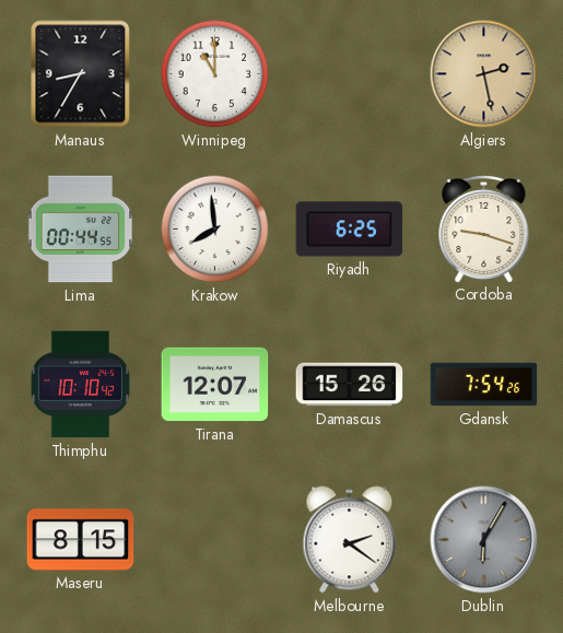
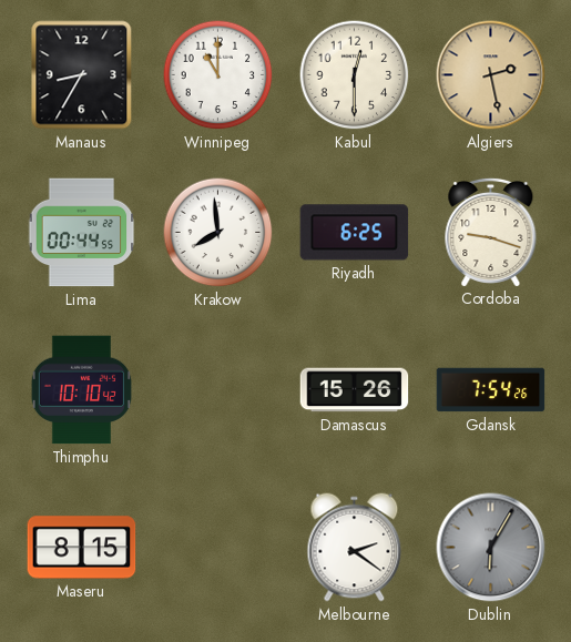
Kabul: none -> 12:30
Tirana: 12:07 -> none
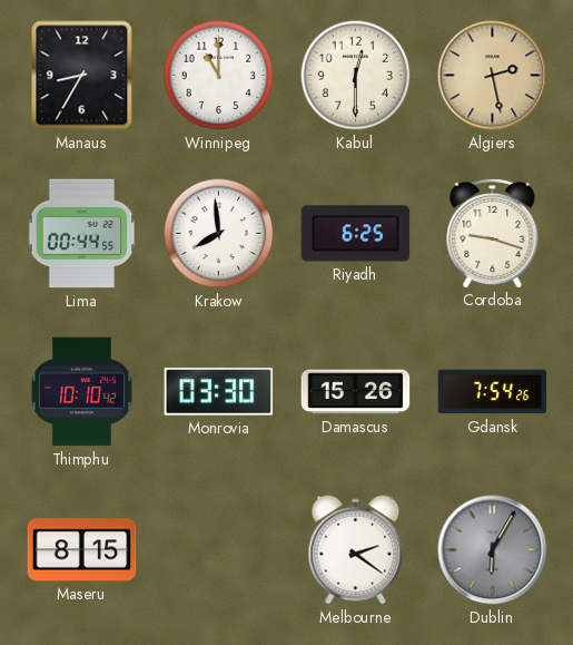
Monrovia: none -> 03:30
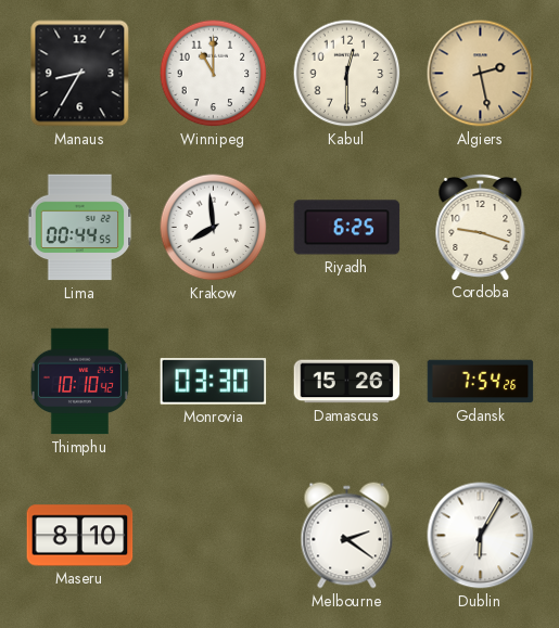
Maseru: 8:15 -> 8:10
Dublin dial: grey -> white
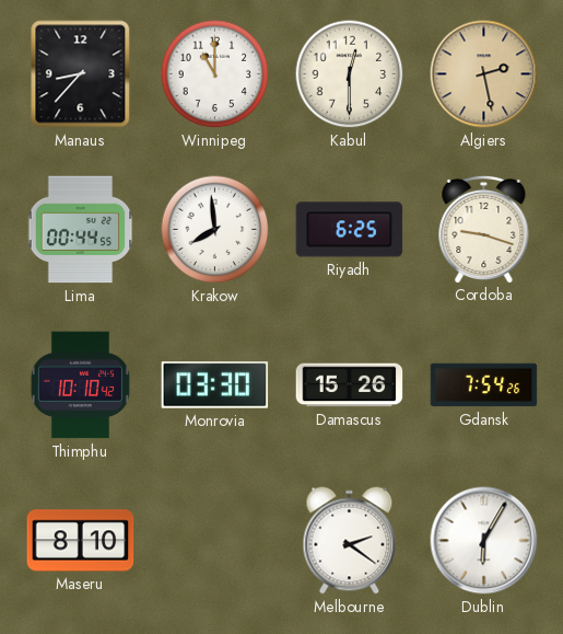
Manaus: 8:35 -> 8:37
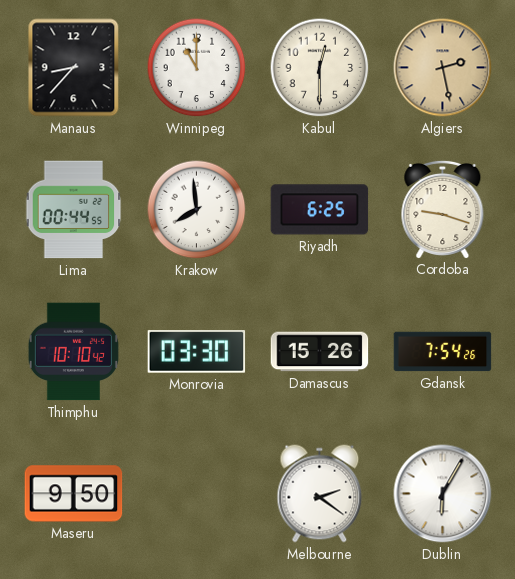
Maseru: 8:10 -> 9:50
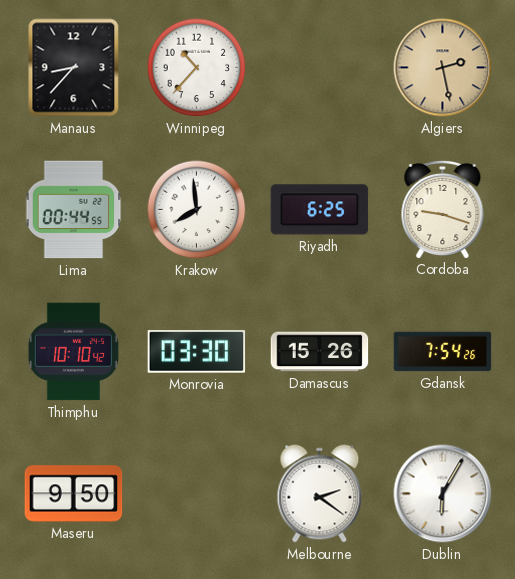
Winnipeg: 11:00 -> 10:37
Kabul: 12:30 -> none
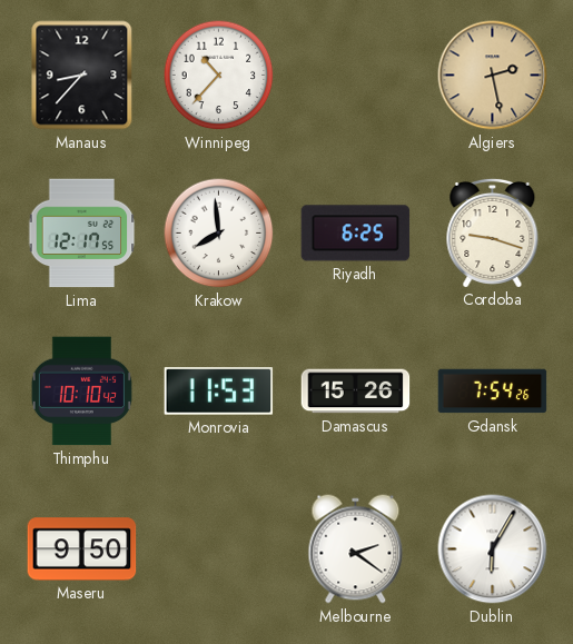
Lima: 00:44 -> 12:17
Monrovia: 03:30 -> 11:53
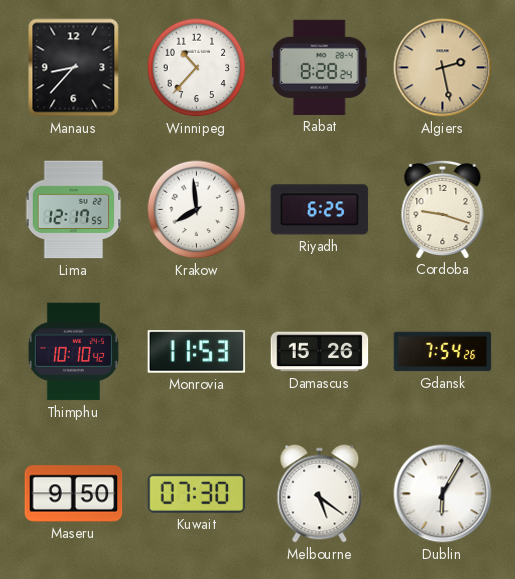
Rabat: none -> 8:28
Kuwait: none -> 07:30
Melbourne: 2:21 -> 5:21
